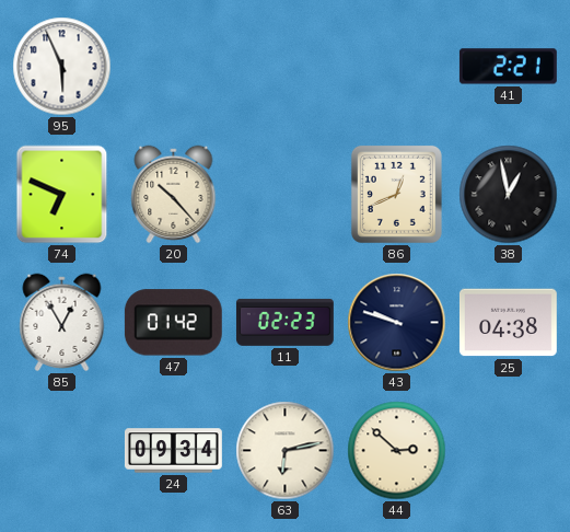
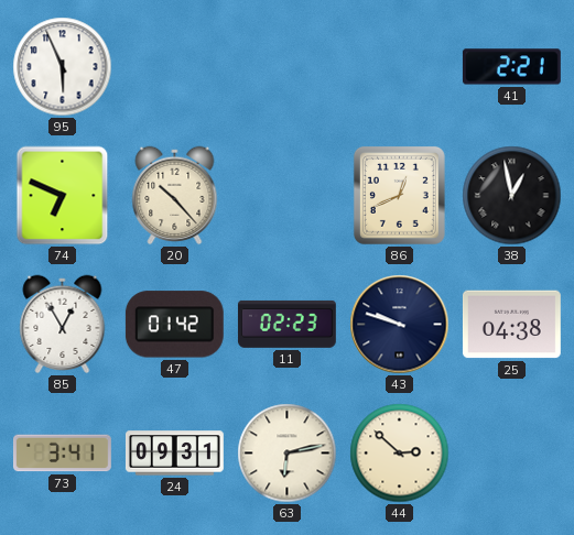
73: none -> 3:41
24: 09:34 -> 09:31
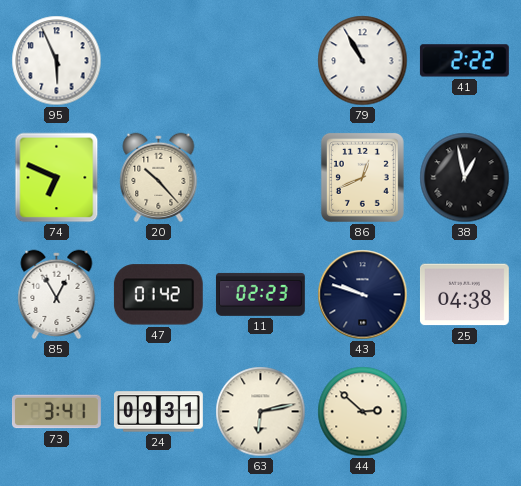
79: none -> 10:55
41: 2:21 -> 2:22
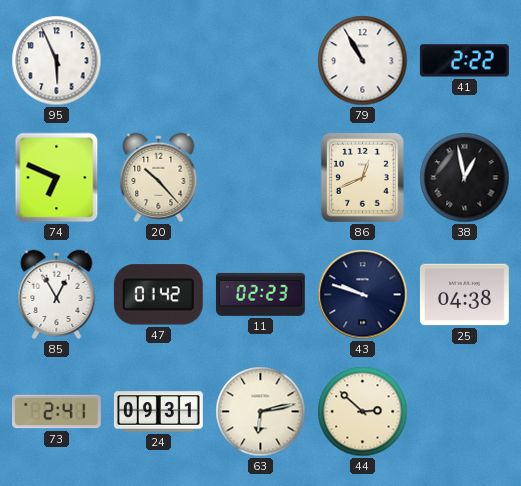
73: 3:41 -> 2:41
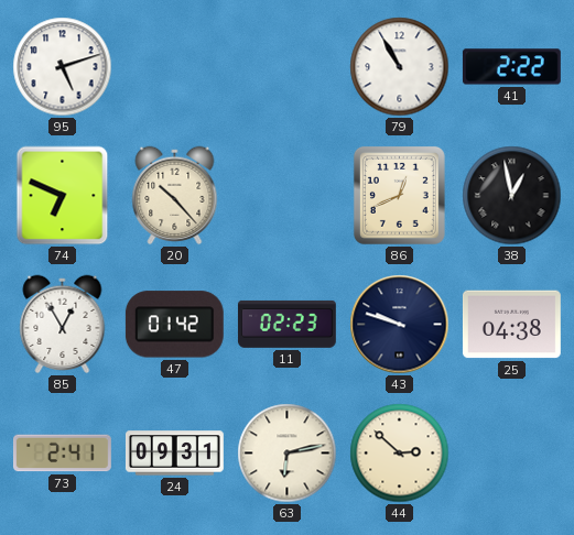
95: 5:56 -> 5:12
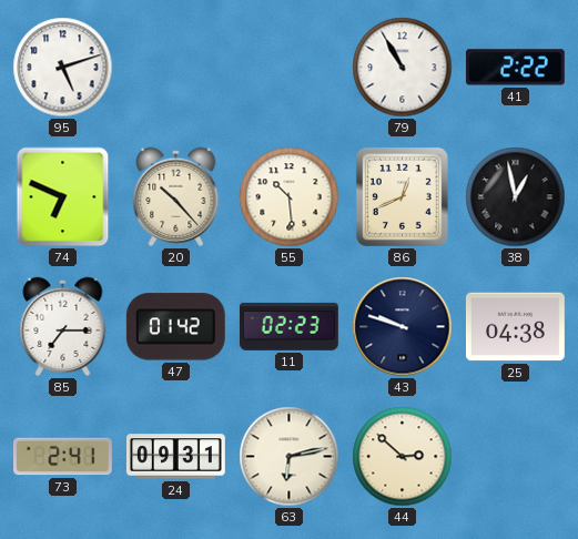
55: none -> 10:29
85: 12:55 -> 7:15
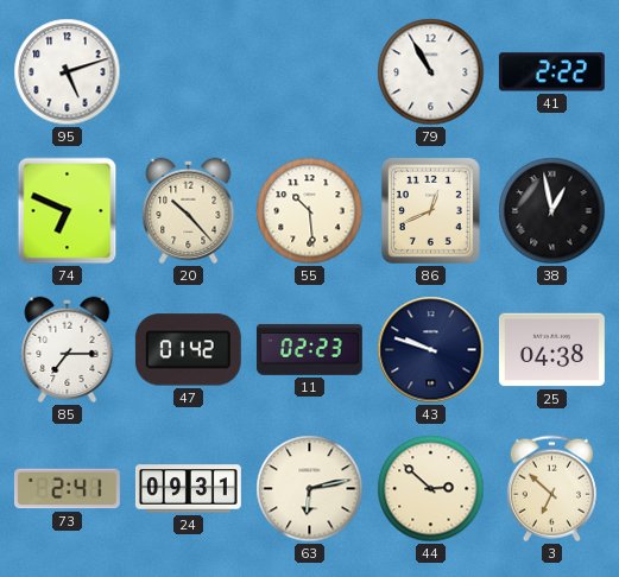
3: none -> 6:52
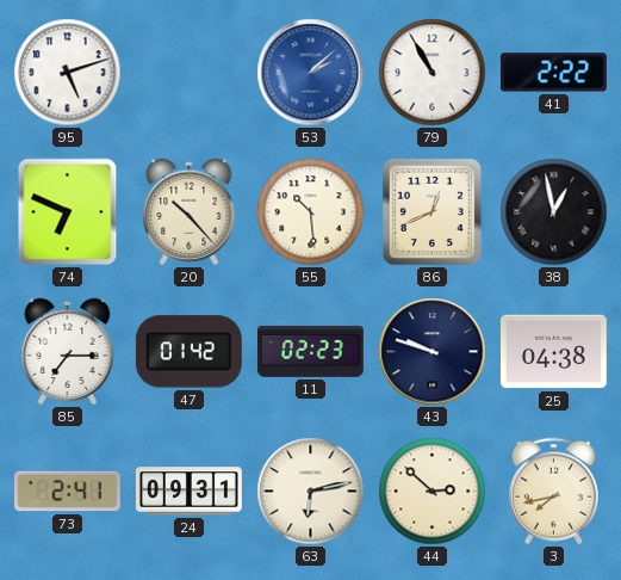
53: none -> 2:08
3: 6:52 -> 7:43
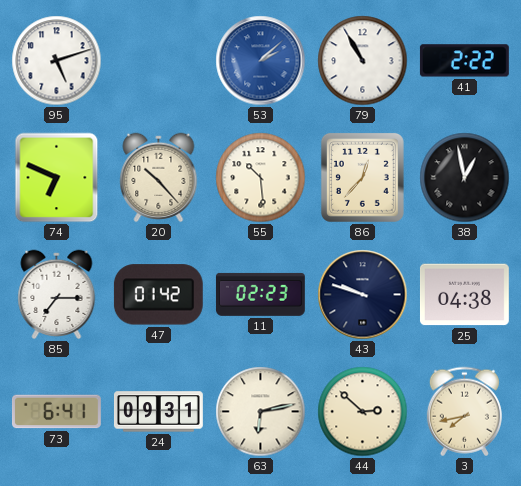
86: 12:41 -> 12:37
73: 2:41 -> 6:41
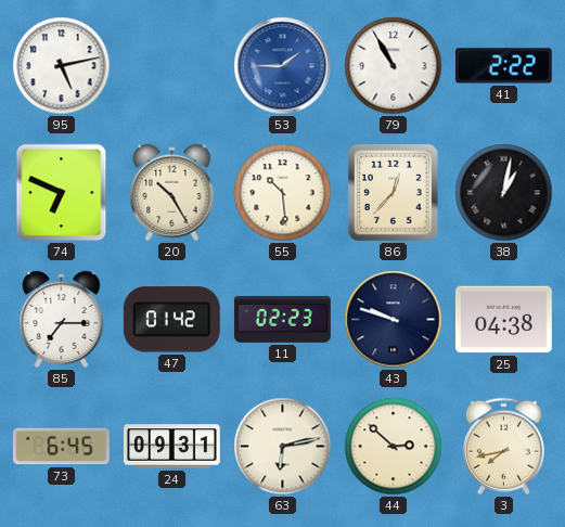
95: 5:12 -> 5:13
53: 2:08 -> 1:45
20: 10:23 -> 10:25
38: 12:58 -> 1:02
73: 6:41 -> 6:45
